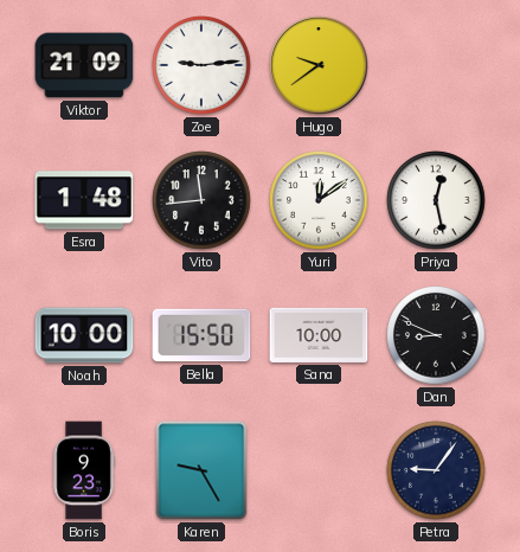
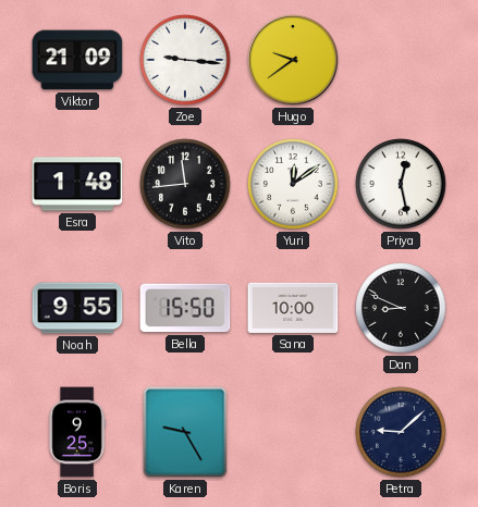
Zoe: 9:14 -> 9:16
Noah: 10:00 -> 9:55
Boris: 9:23 -> 9:25
Petra: 9:06 -> 9:08
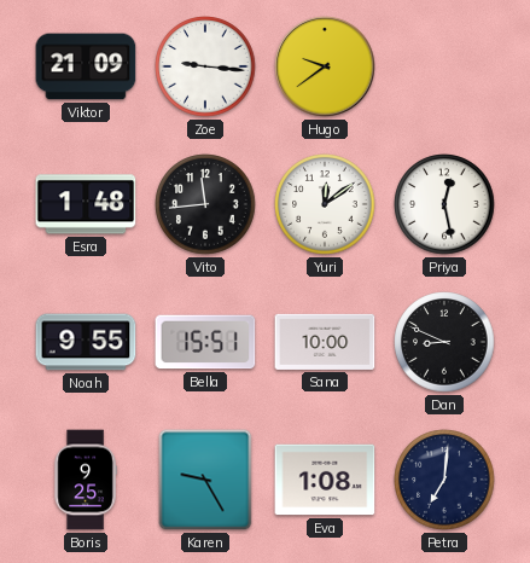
Bella: 15:50 -> 15:51
Eva: none -> 1:08
Petra: 9:08 -> 7:01
